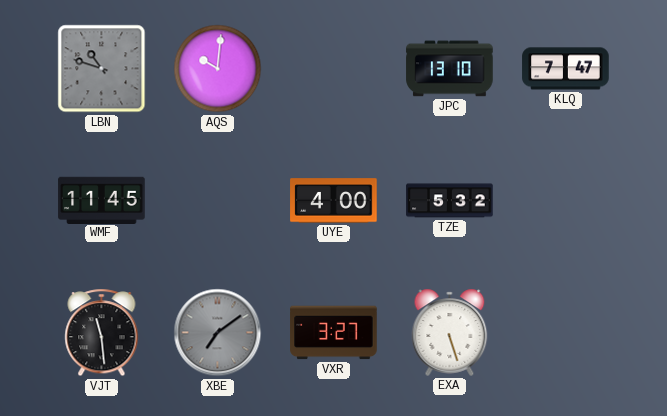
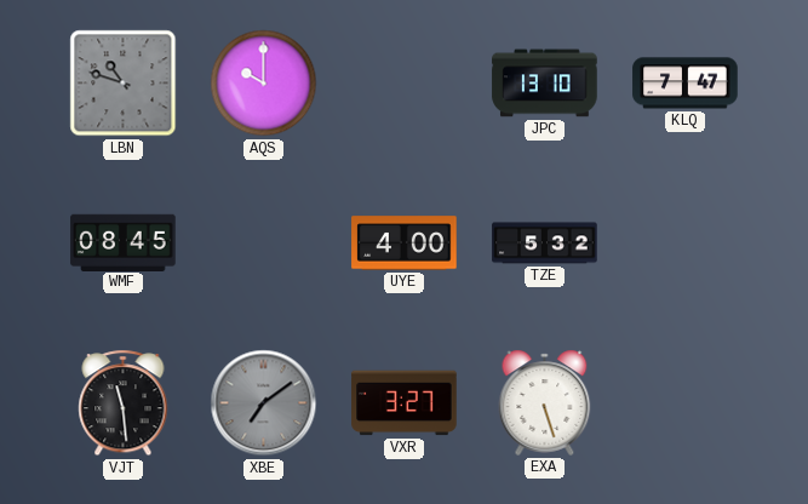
AQS: 10:01 -> 10:00
WMF: 11:45 -> 08:45
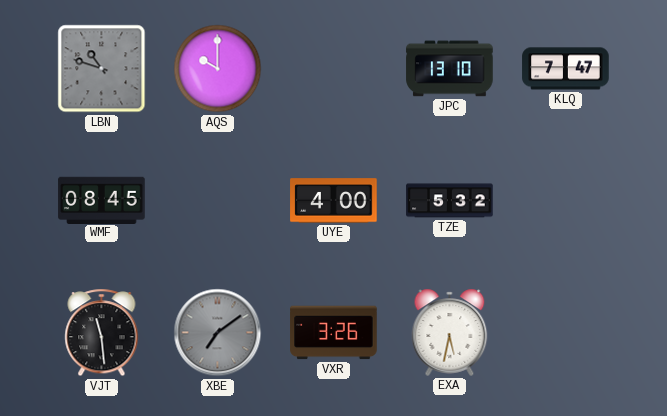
VXR: 3:27 -> 3:26
EXA: 5:27 -> 5:32
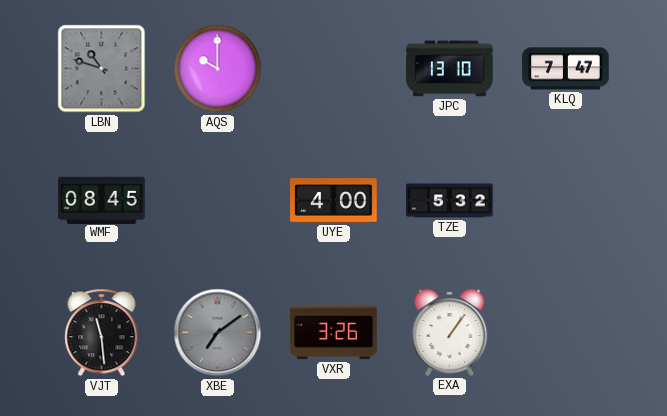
EXA: 5:32 -> 1:06
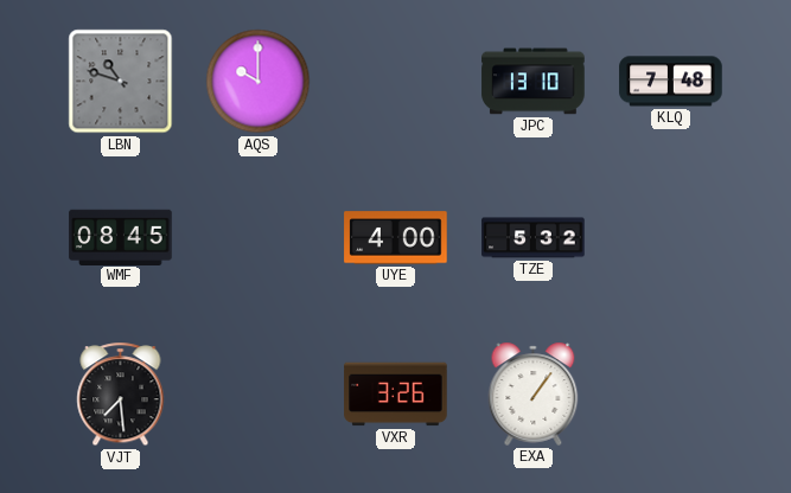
KLQ: 7:47 -> 7:48
VJT: 11:29 -> 7:29
XBE: 7:09 -> none
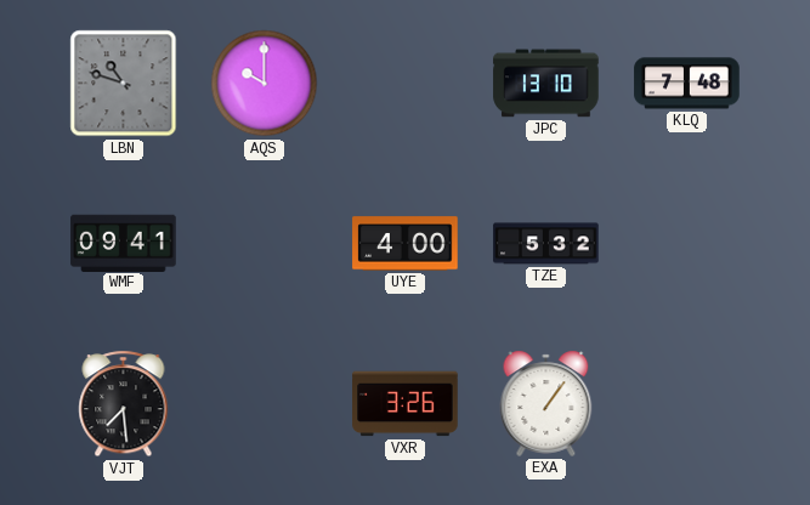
WMF: 08:45 -> 09:41
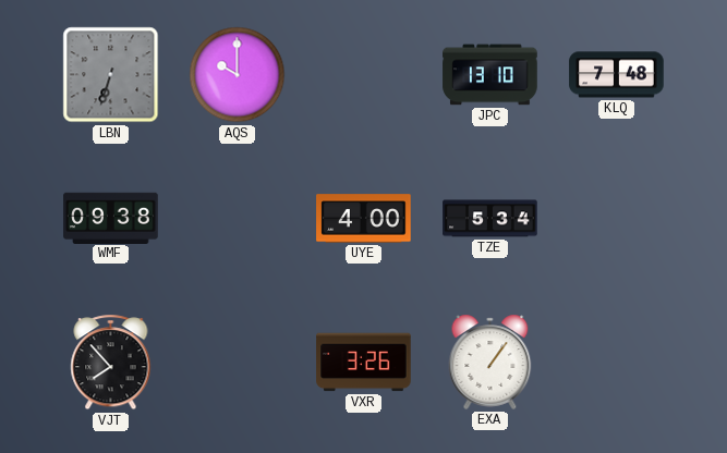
LBN: 10:48 -> 6:33
WMF: 09:41 -> 09:38
TZE: 5:32 -> 5:34
VJT: 7:29 -> 7:53
